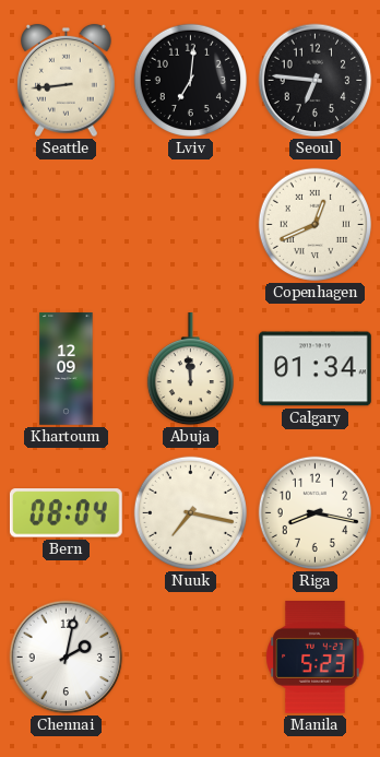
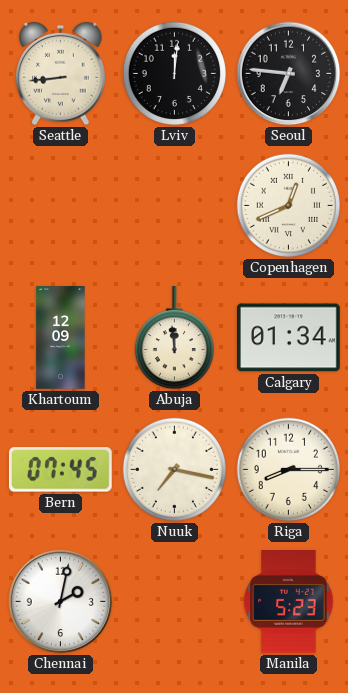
Lviv: 7:01 -> 12:01
Bern: 08:04 -> 07:45
Riga: 8:17 -> 8:15
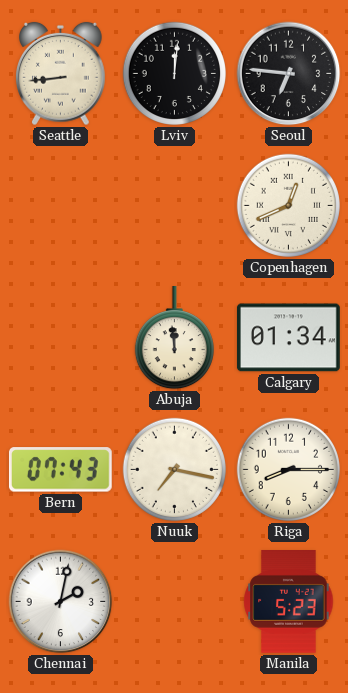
Khartoum: 12:09 -> none
Bern: 07:45 -> 07:43
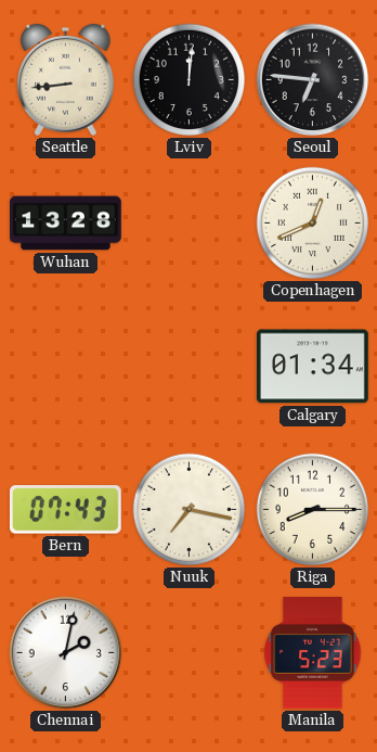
Wuhan: none -> 13:28
Abuja: 11:59 -> none
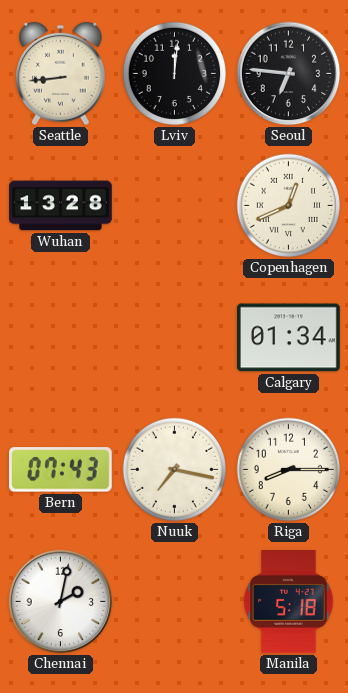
Manila: 5:23 -> 5:18
